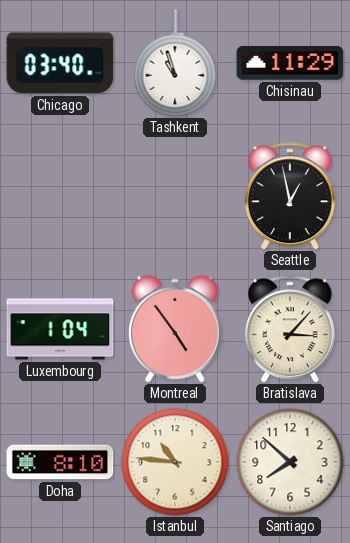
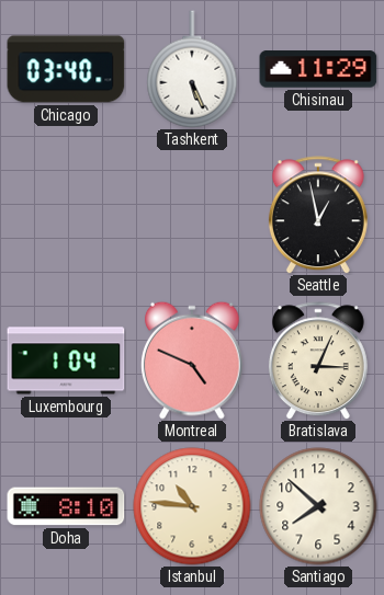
Tashkent: 10:57 -> 5:26
Montreal: 4:54 -> 4:49
Bratislava: 3:07 -> 3:04
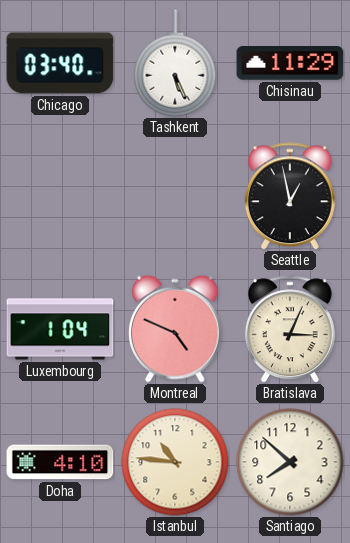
Doha: 8:10 -> 4:10
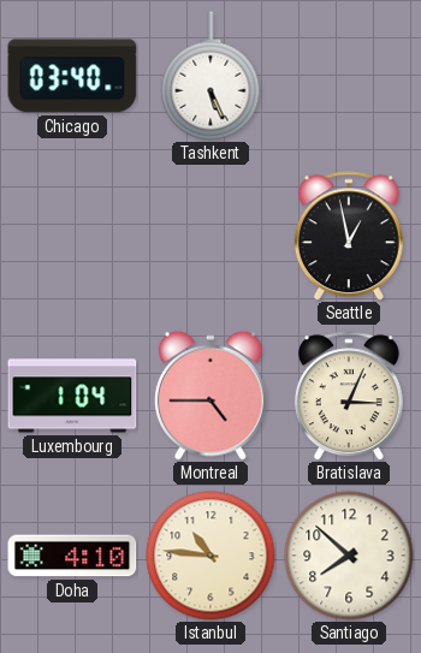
Chisinau: 11:29 -> none
Montreal: 4:49 -> 4:45
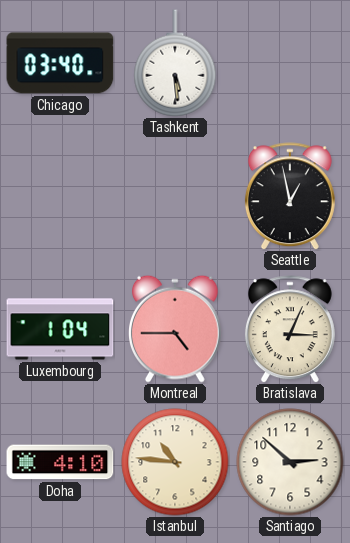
Tashkent: 5:26 -> 5:29
Santiago: 7:52 -> 2:52
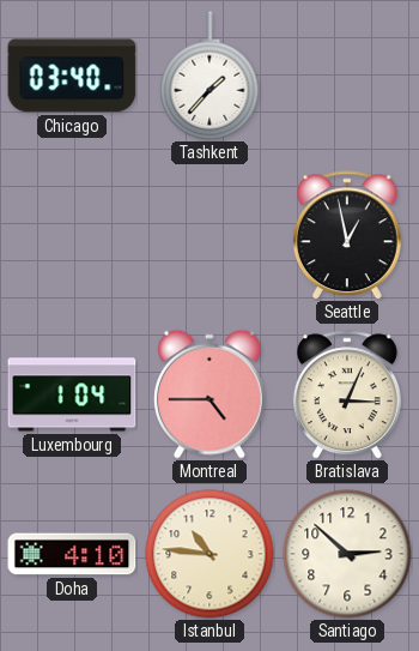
Tashkent: 5:29 -> 1:37
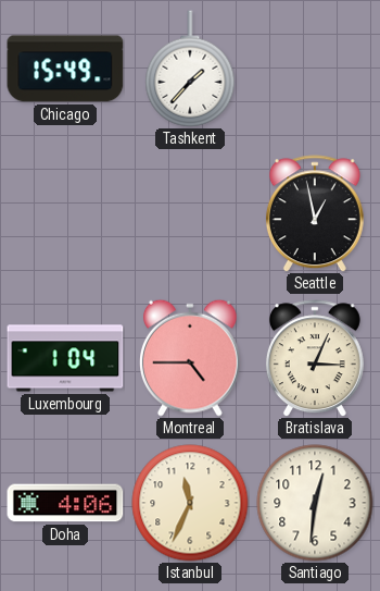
Chicago: 03:40 -> 15:49
Doha: 4:10 -> 4:06
Istanbul: 10:46 -> 11:34
Santiago: 2:52 -> 12:31
